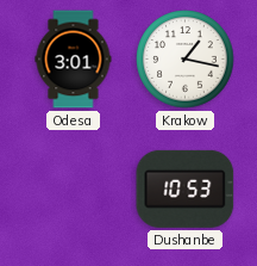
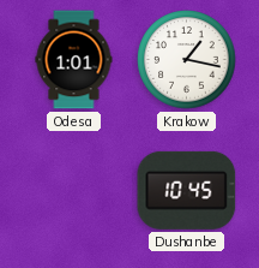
Odesa: 3:01 -> 1:01
Dushanbe: 10:53 -> 10:45
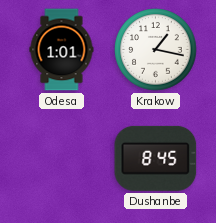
Dushanbe: 10:45 -> 8:45
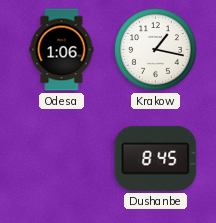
Odesa: 1:01 -> 1:06
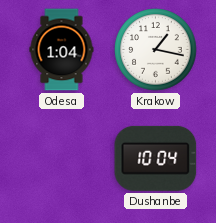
Odesa: 1:06 -> 1:04
Dushanbe: 8:45 -> 10:04
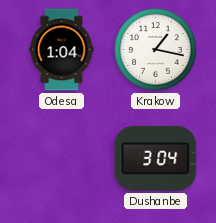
Dushanbe: 10:04 -> 3:04
